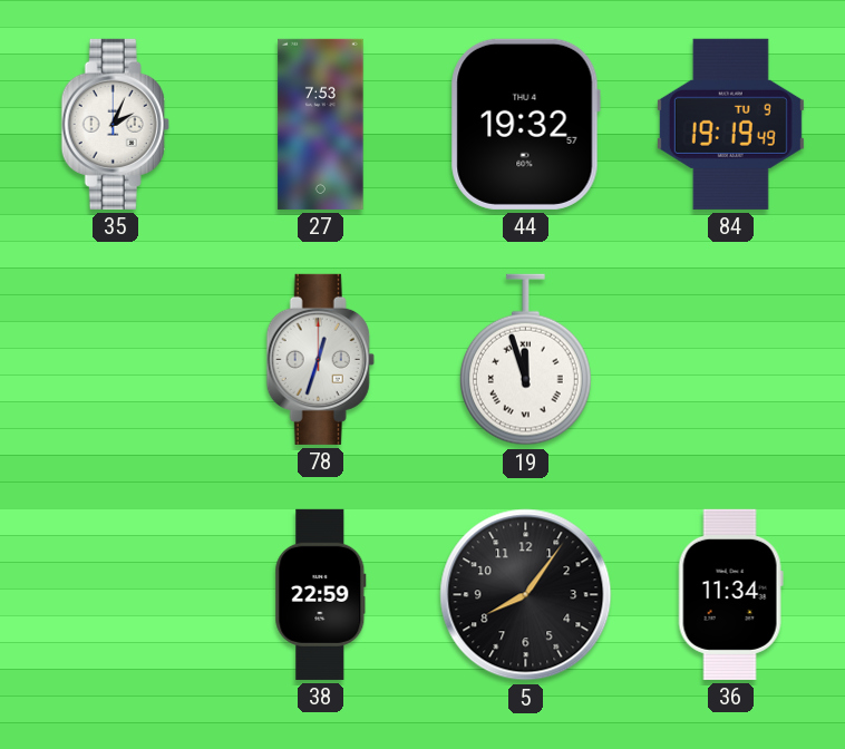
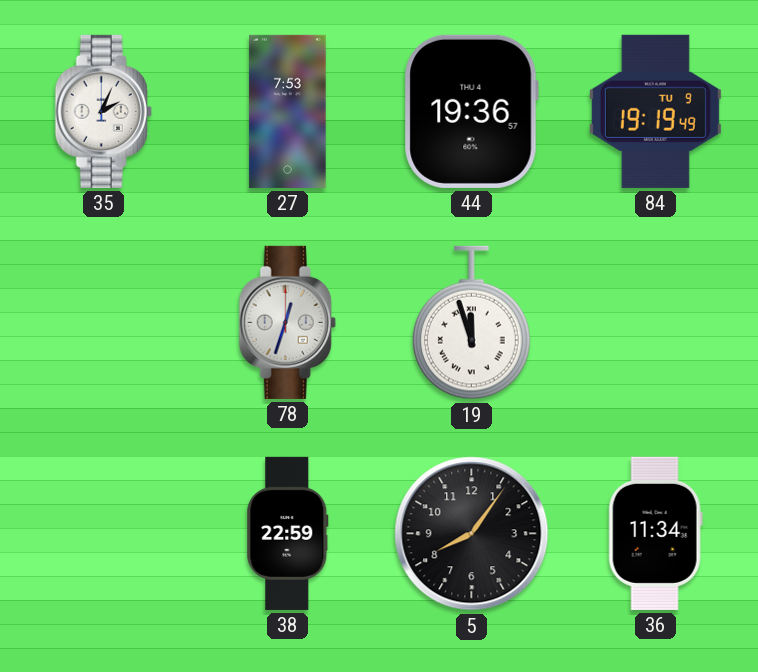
44: 19:32 -> 19:36
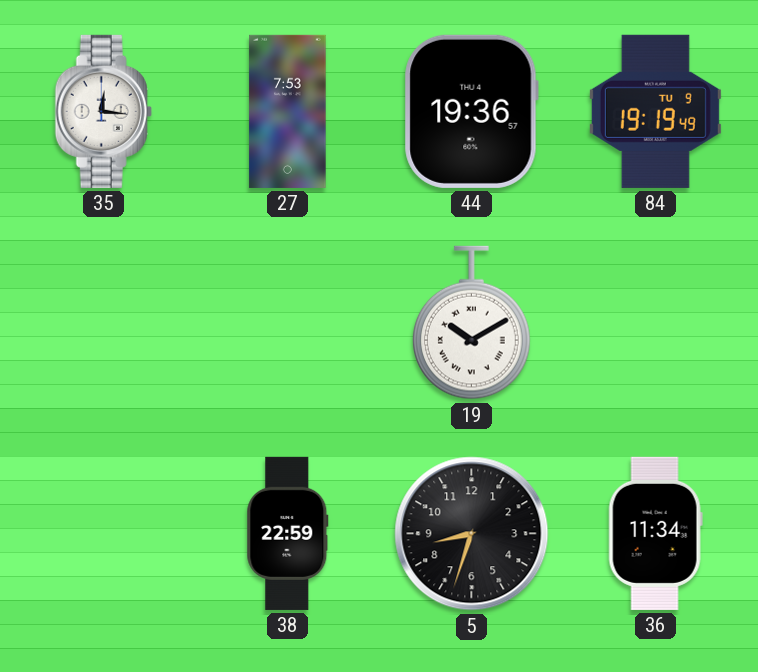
35: 2:04 -> 12:16
78: 12:33 -> none
19: 11:57 -> 10:10
5: 8:06 -> 8:33
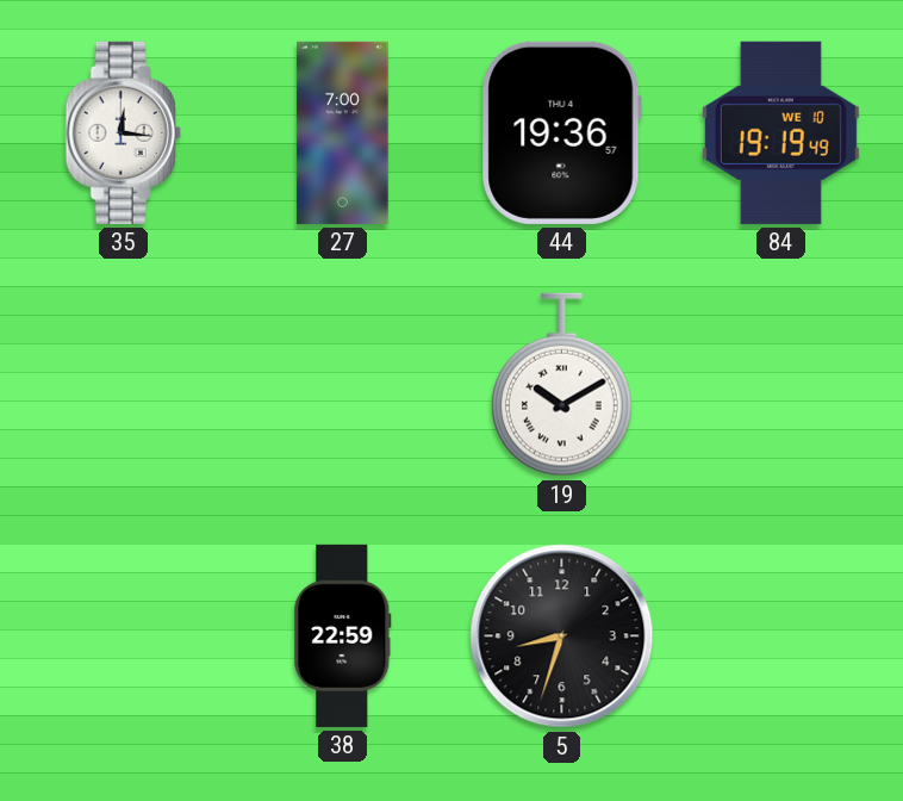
27: 7:53 -> 7:00
84 date: TU 9 -> WE 10
36: 11:34 -> none
